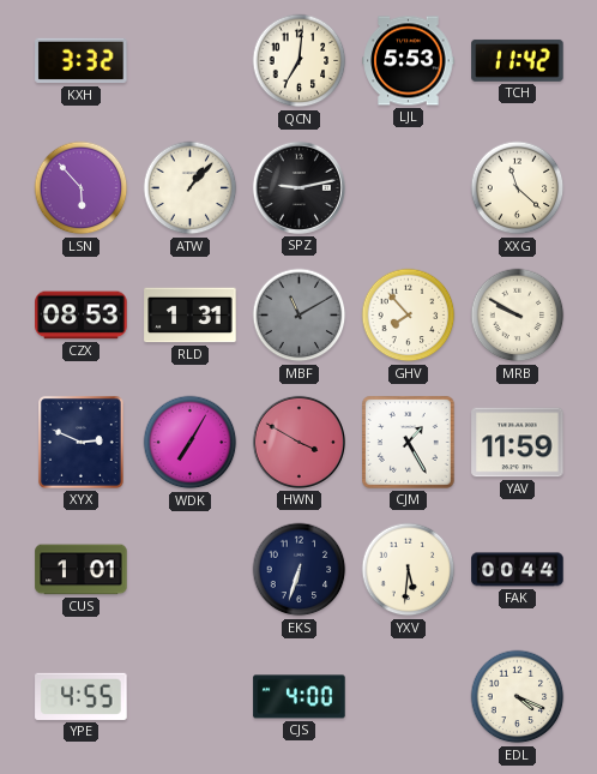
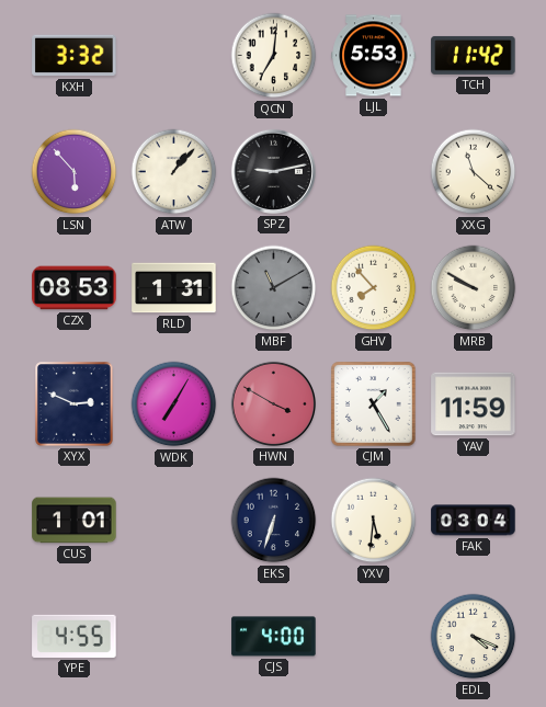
FAK: 00:44 -> 03:04
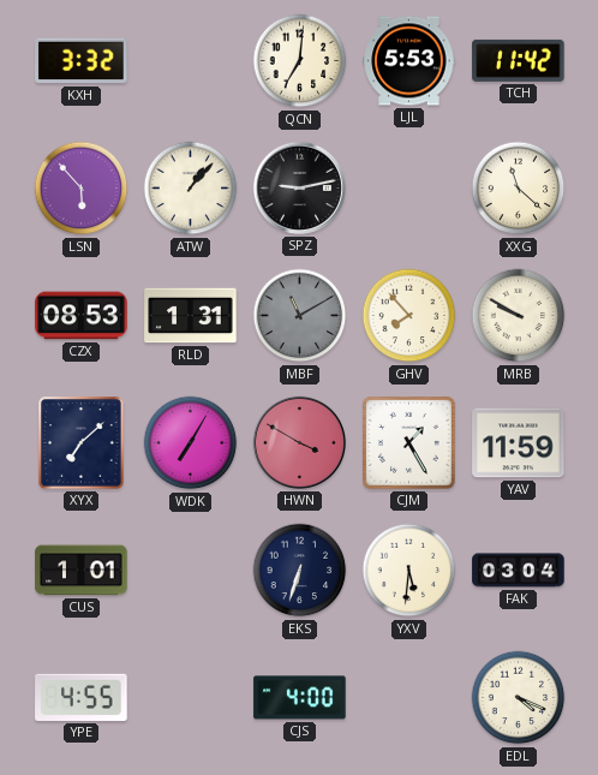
XYX: 2:49 -> 7:08
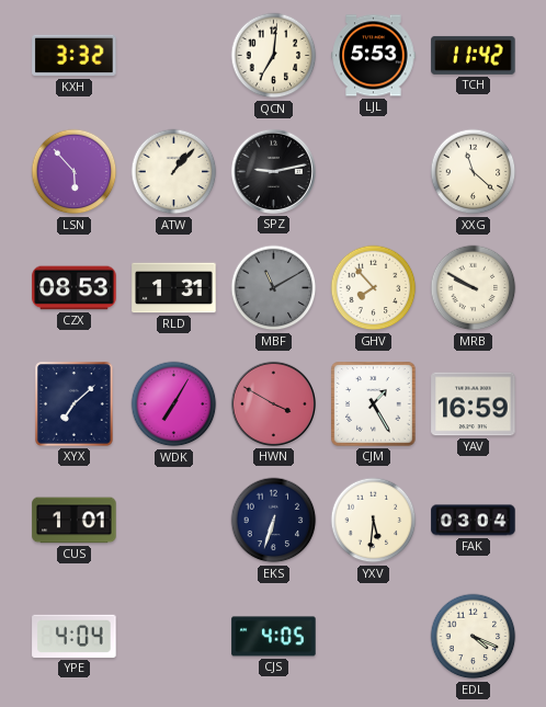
YAV: 11:59 -> 16:59
YPE: 4:55 -> 4:04
CJS: 4:00 -> 4:05
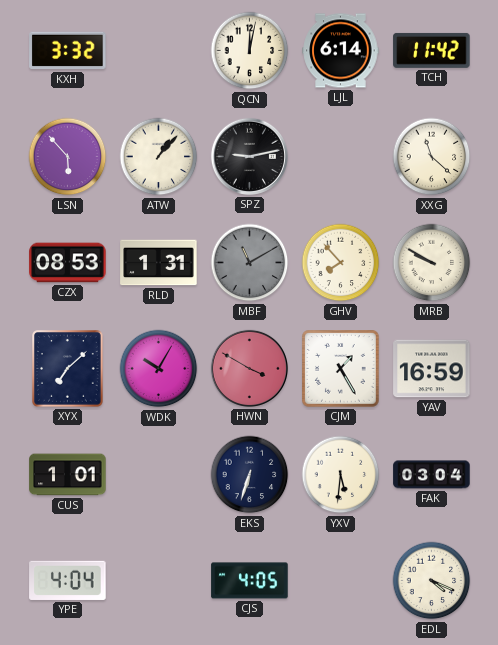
QCN: 7:01 -> 12:02
LJL: 5:53 -> 6:14
WDK: 7:05 -> 10:05
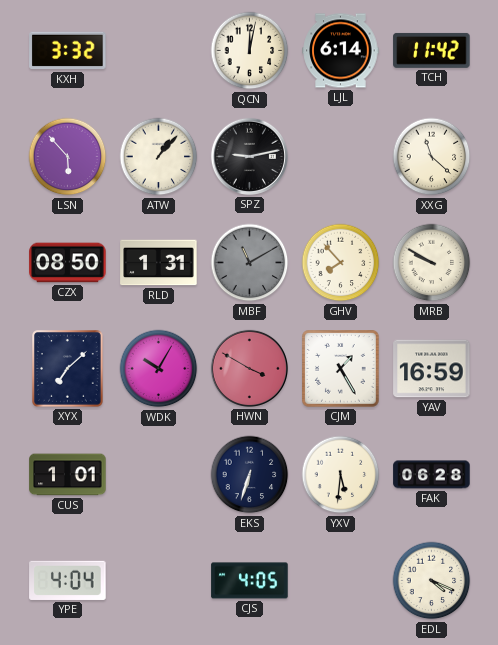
CZX: 08:53 -> 08:50
FAK: 03:04 -> 06:28
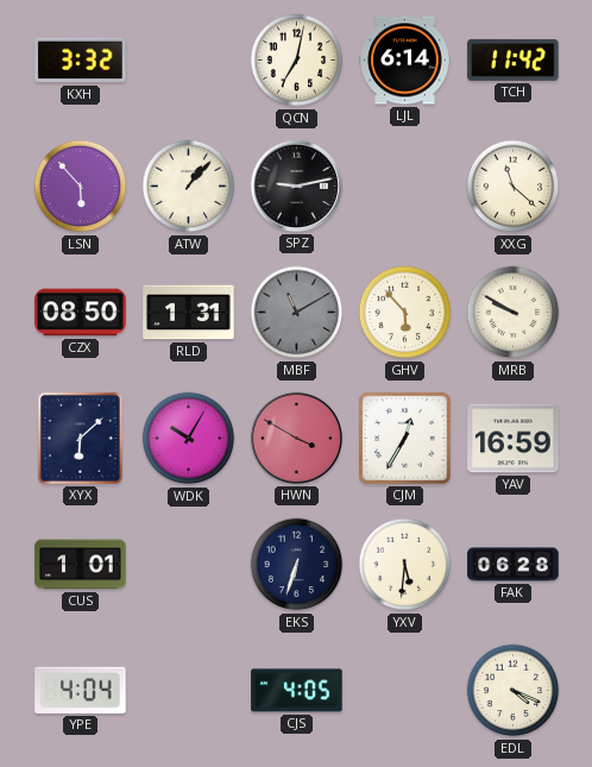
QCN: 12:02 -> 7:02
GHV: 7:53 -> 5:53
XYX: 7:08 -> 6:08
CJM: 1:25 -> 12:35
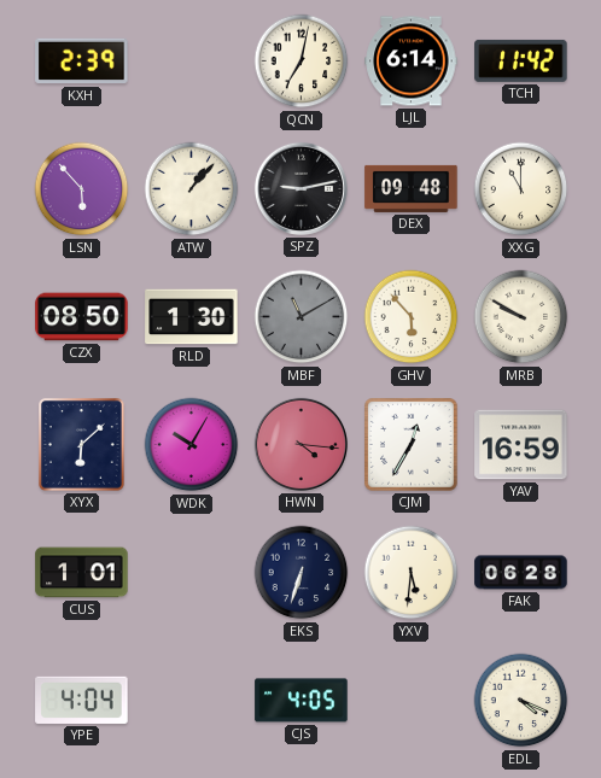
KXH: 3:32 -> 2:39
DEX: none -> 09:48
XXG: 11:22 -> 11:00
RLD: 1:31 -> 1:30
HWN: 3:50 -> 4:16
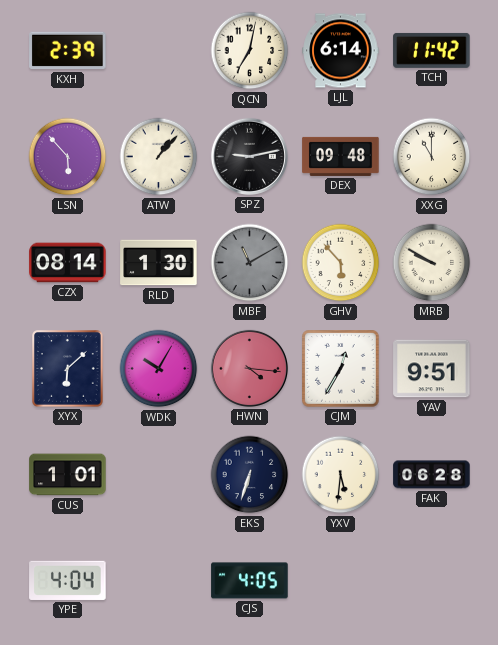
CZX: 08:50 -> 08:14
YAV: 16:59 -> 9:51
EDL: 4:19 -> none
